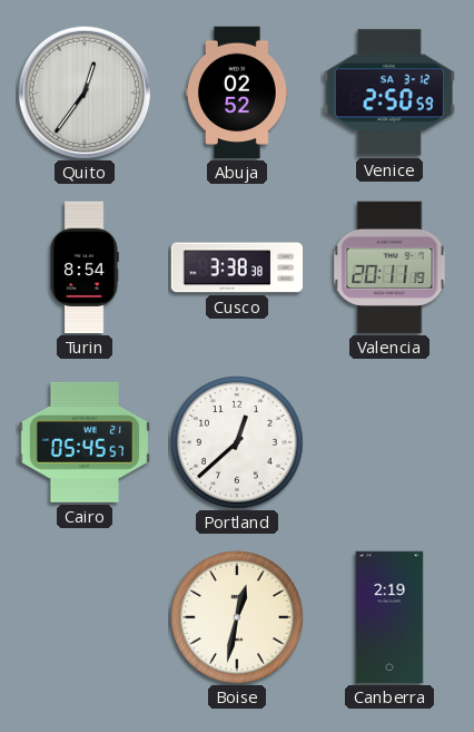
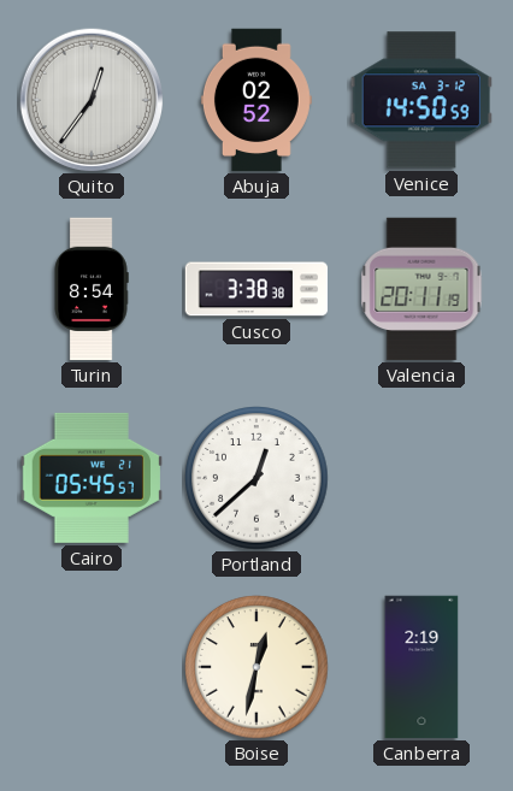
Venice: 2:50 -> 14:50
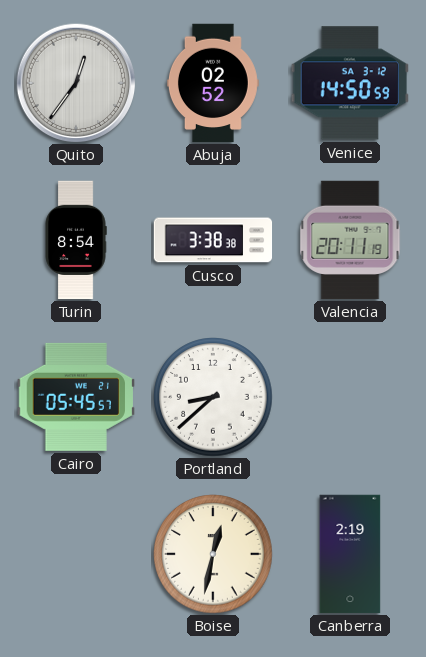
Portland: 12:38 -> 8:38
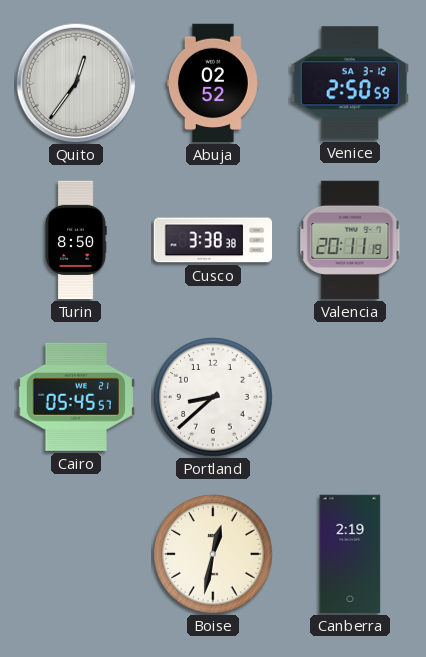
Venice: 14:50 -> 2:50
Turin: 8:54 -> 8:50
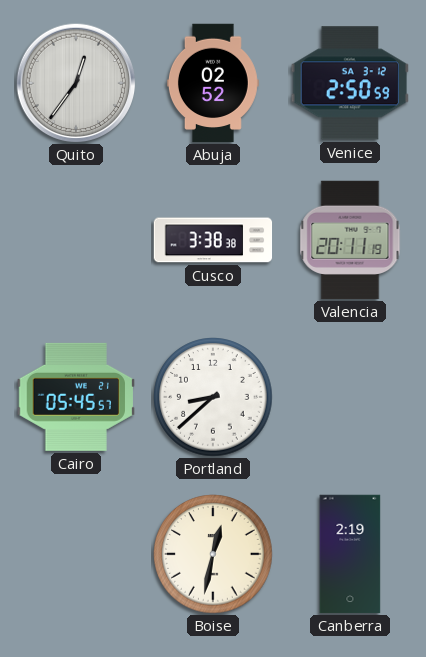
Turin: 8:50 -> none
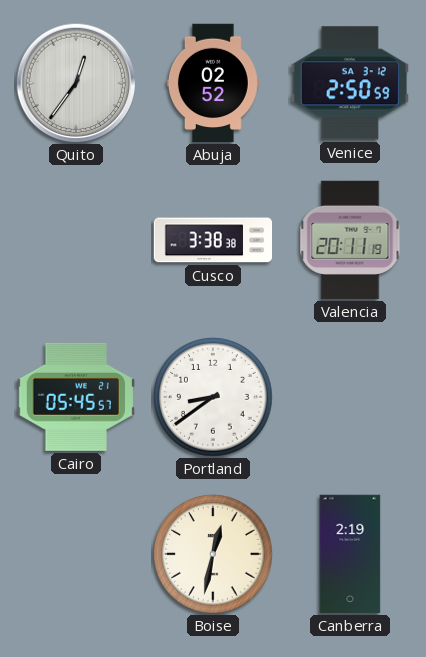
Portland: 8:38 -> 8:39
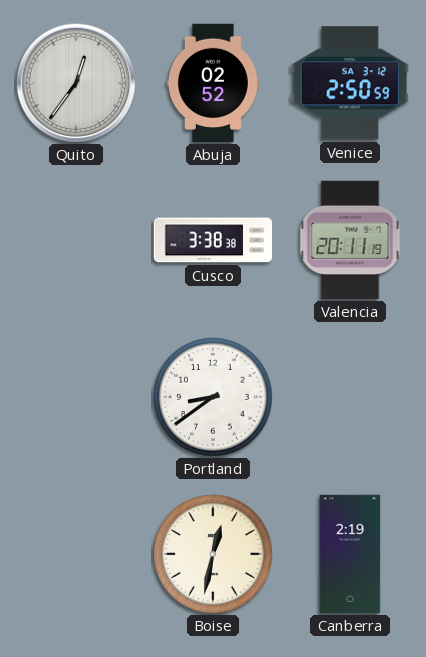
Cairo: 05:45 -> none
